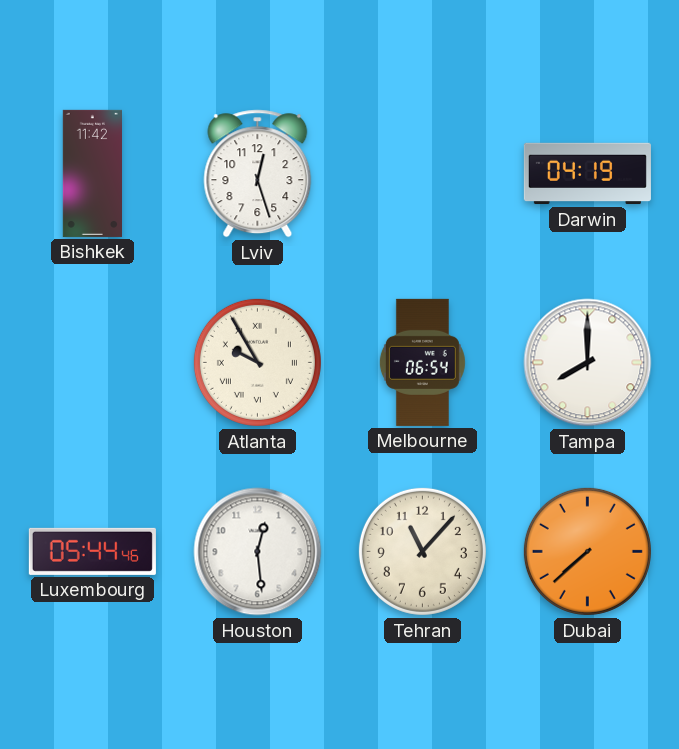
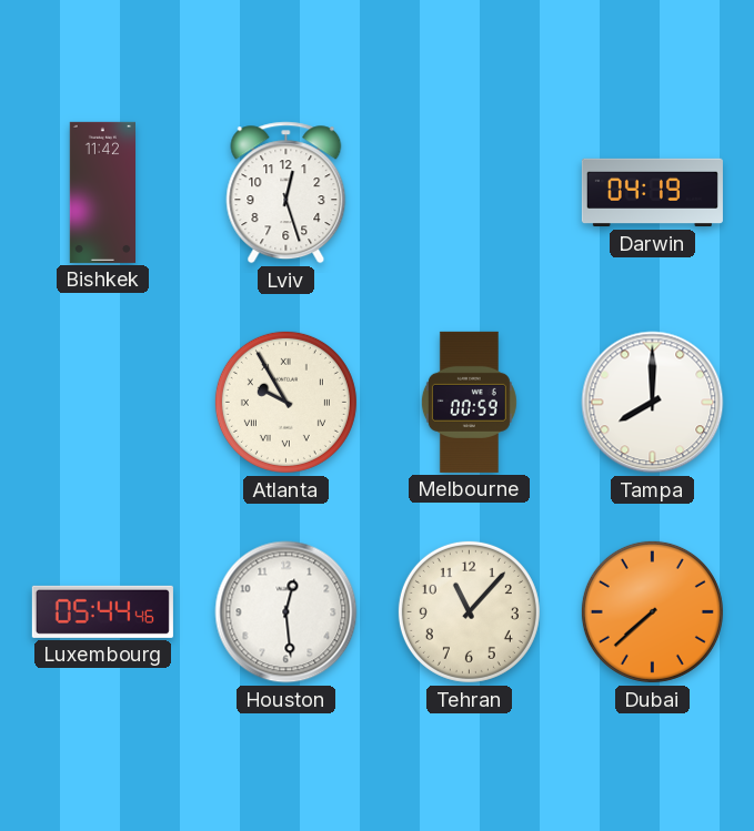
Melbourne: 06:54 -> 00:59
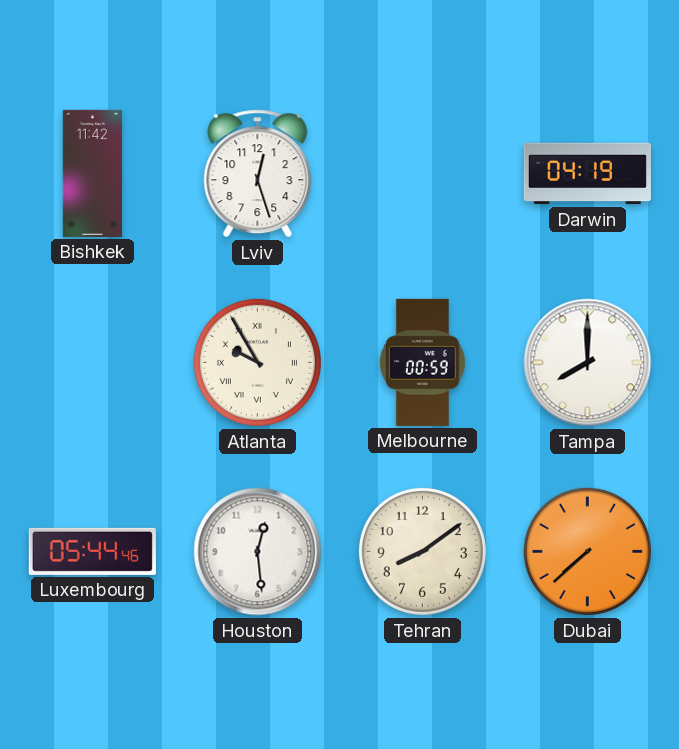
Tehran: 11:07 -> 8:09
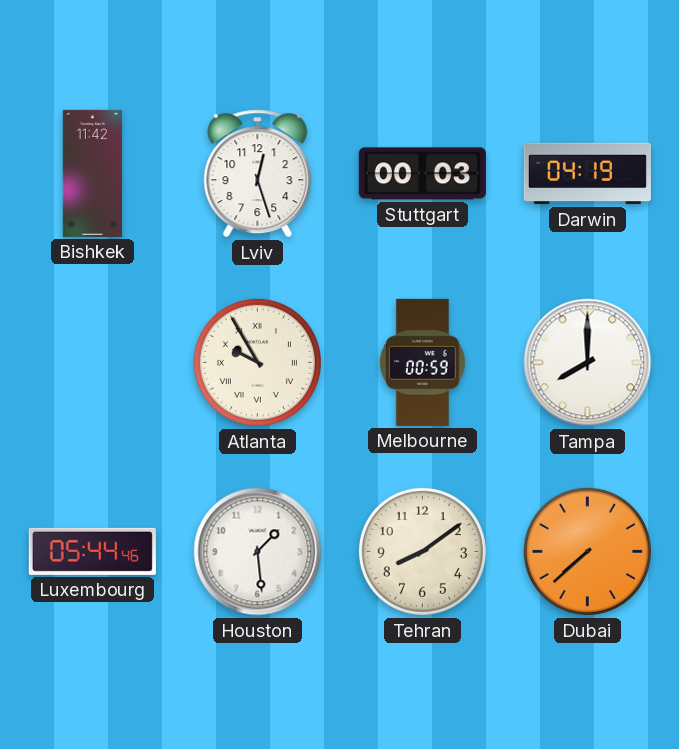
Stuttgart: none -> 00:03
Houston: 12:29 -> 1:29
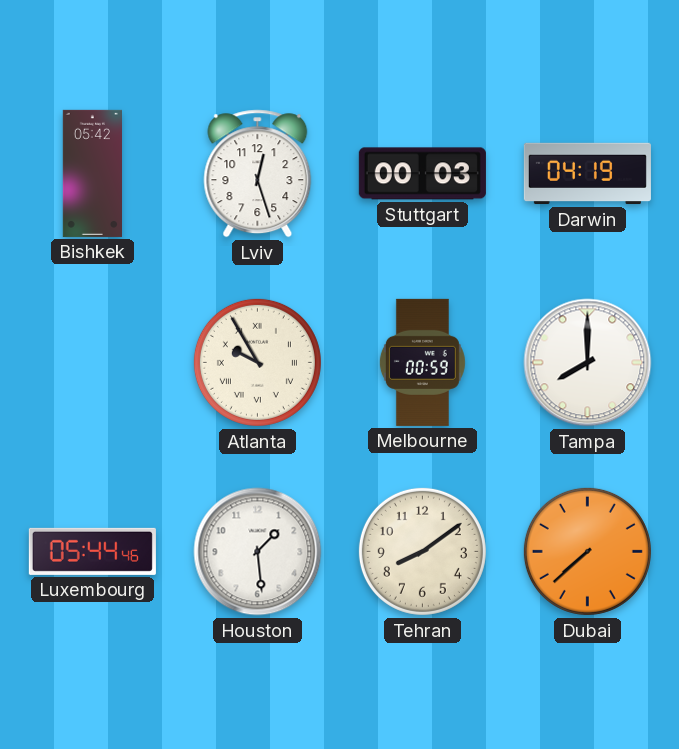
Bishkek: 11:42 -> 05:42
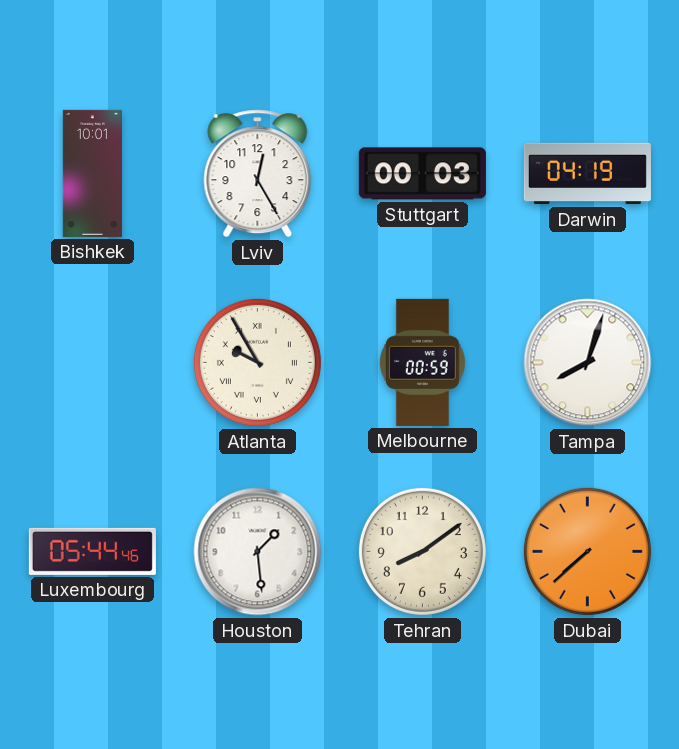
Bishkek: 05:42 -> 10:01
Lviv: 12:27 -> 12:25
Tampa: 8:00 -> 8:03
